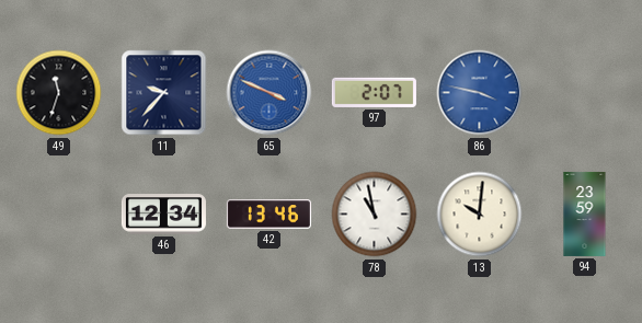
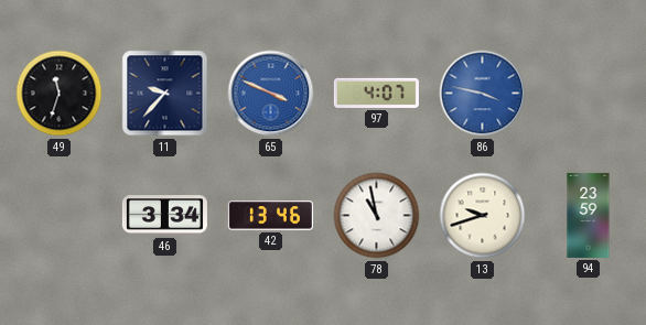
97: 2:07 -> 4:07
46: 12:34 -> 3:34
13: 10:01 -> 9:42
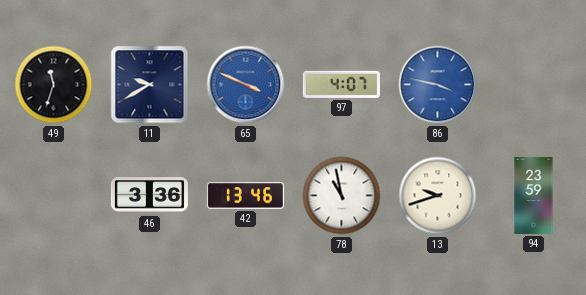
11: 9:37 -> 9:40
46: 3:34 -> 3:36
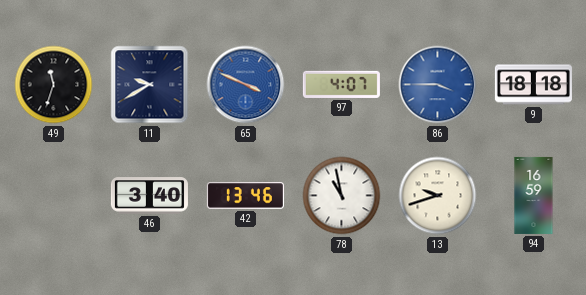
86: 3:47 -> 3:45
9: none -> 18:18
46: 3:36 -> 3:40
94: 23:59 -> 16:59
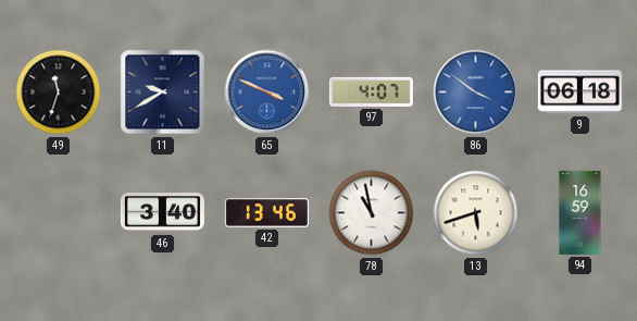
86: 3:45 -> 3:51
9: 18:18 -> 06:18
13: 9:42 -> 5:42
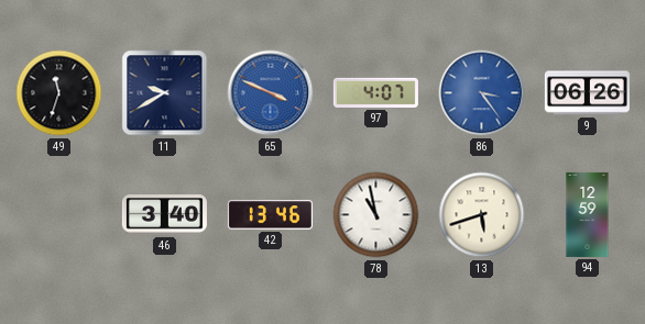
86: 3:51 -> 3:24
9: 06:18 -> 06:26
94: 16:59 -> 12:59
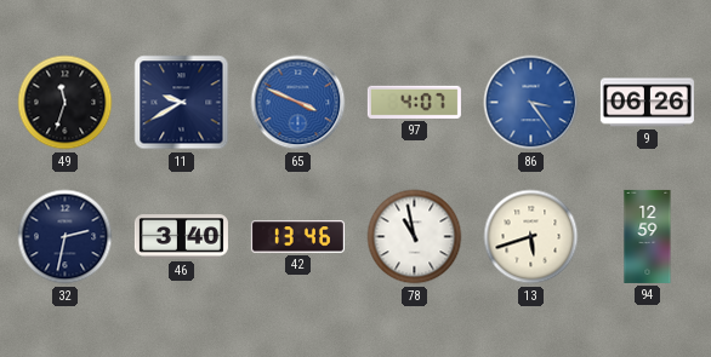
32: none -> 2:32
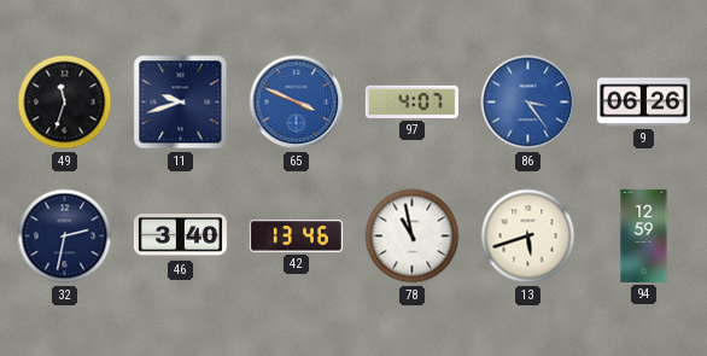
11: 9:40 -> 9:42
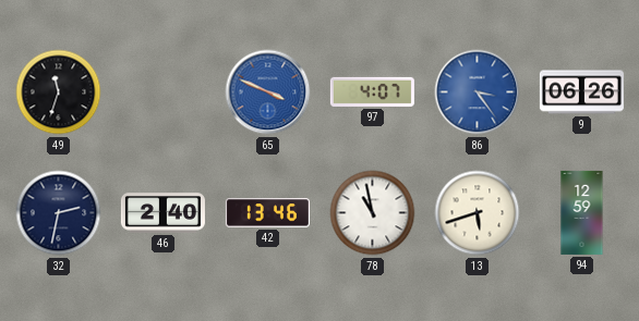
11: 9:42 -> none
46: 3:40 -> 2:40
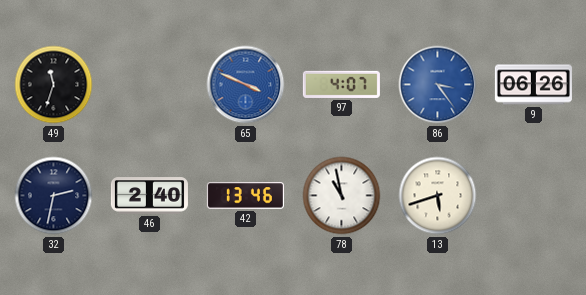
94: 12:59 -> none
